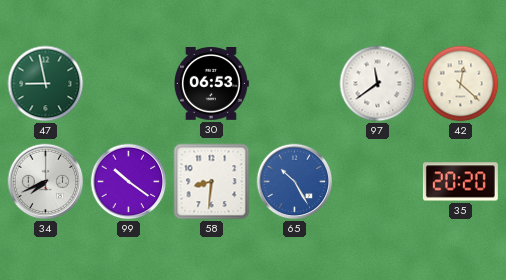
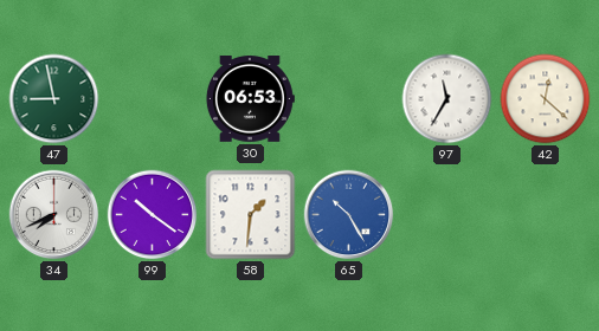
97: 11:39 -> 11:35
58: 8:31 -> 1:31
35: 20:20 -> none
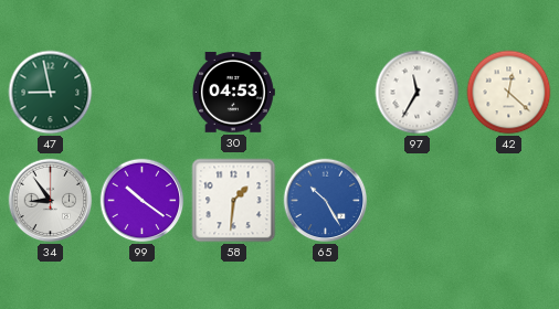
30: 06:53 -> 04:53
34: 7:41 -> 8:54
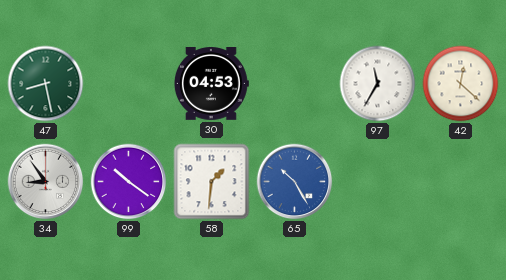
47: 8:58 -> 8:28
